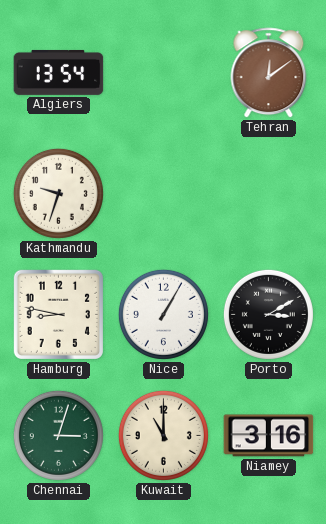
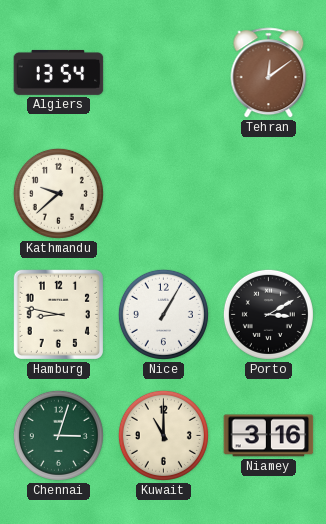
Kathmandu: 9:33 -> 9:38
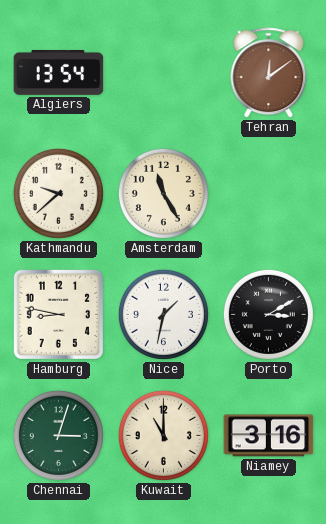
Amsterdam: none -> 11:25
Nice: 1:05 -> 1:32
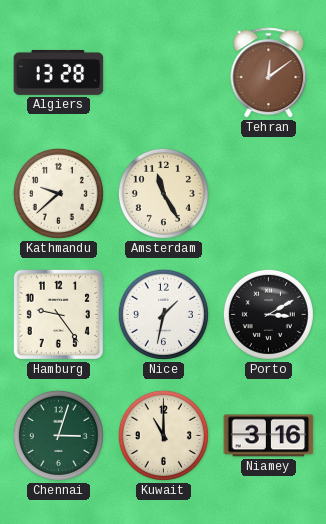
Algiers: 13:54 -> 13:28
Hamburg: 8:47 -> 9:24
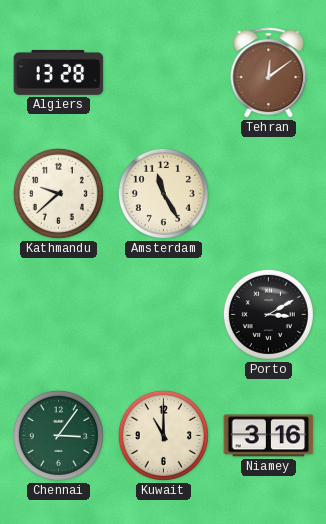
Hamburg: 9:24 -> none
Nice: 1:32 -> none
Chennai: 3:03 -> 3:06
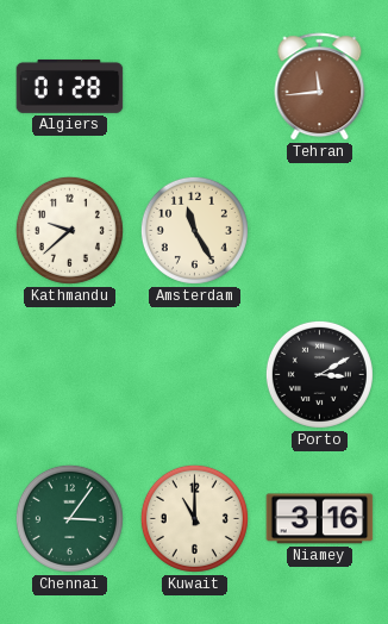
Algiers: 13:28 -> 01:28
Tehran: 12:09 -> 11:44
